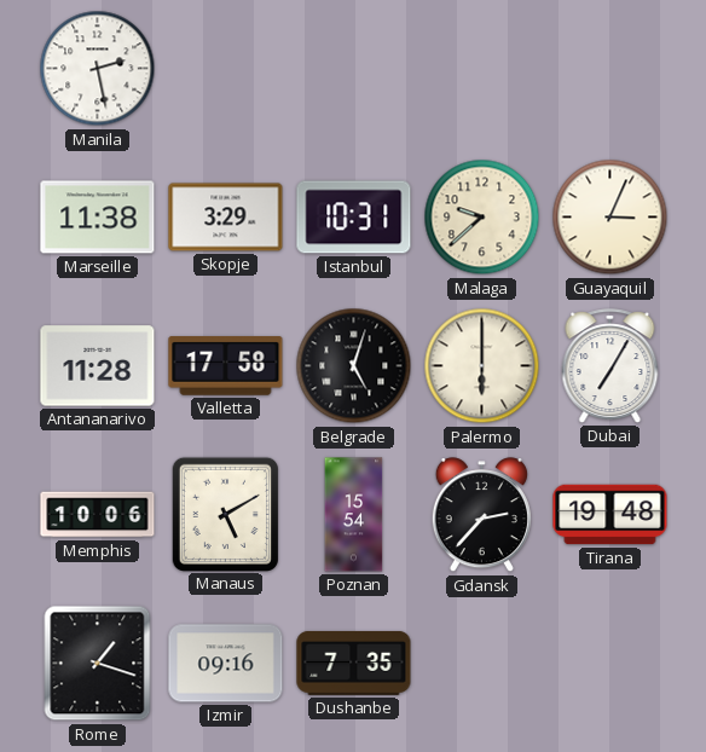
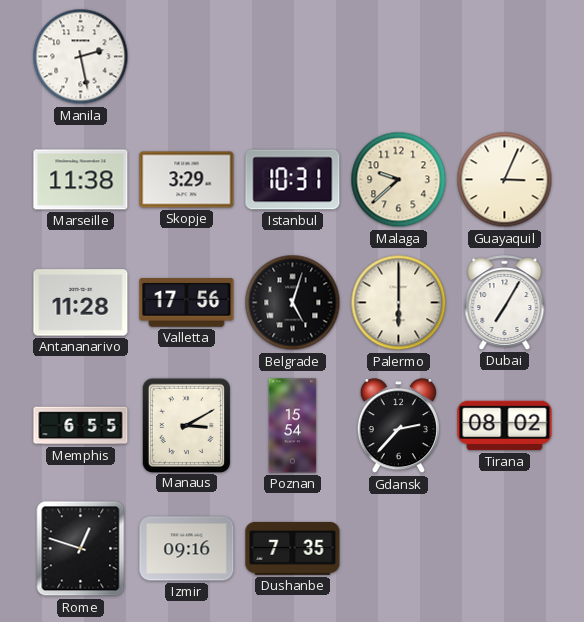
Valletta: 17:58 -> 17:56
Memphis: 10:06 -> 6:55
Manaus: 5:10 -> 3:10
Tirana: 19:48 -> 08:02
Rome: 1:18 -> 12:48
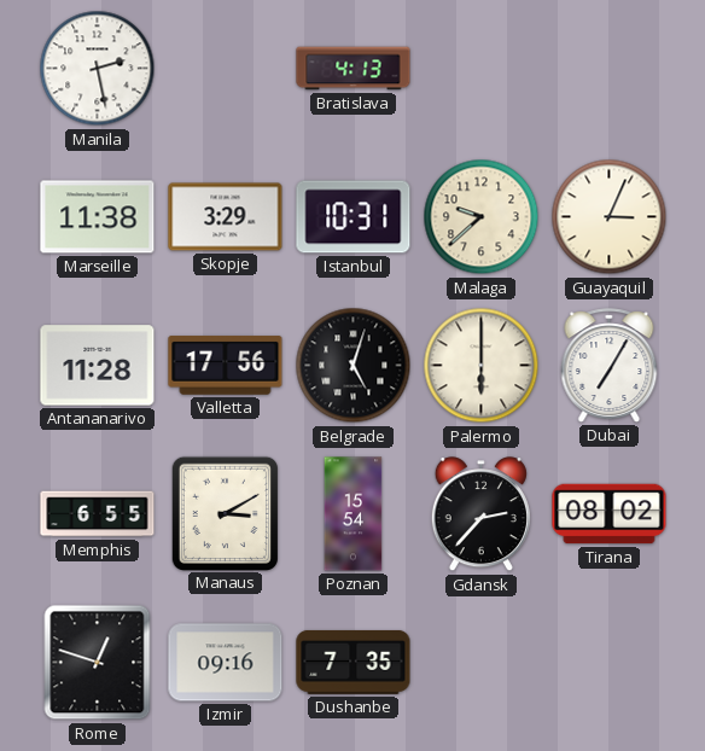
Bratislava: none -> 4:13
